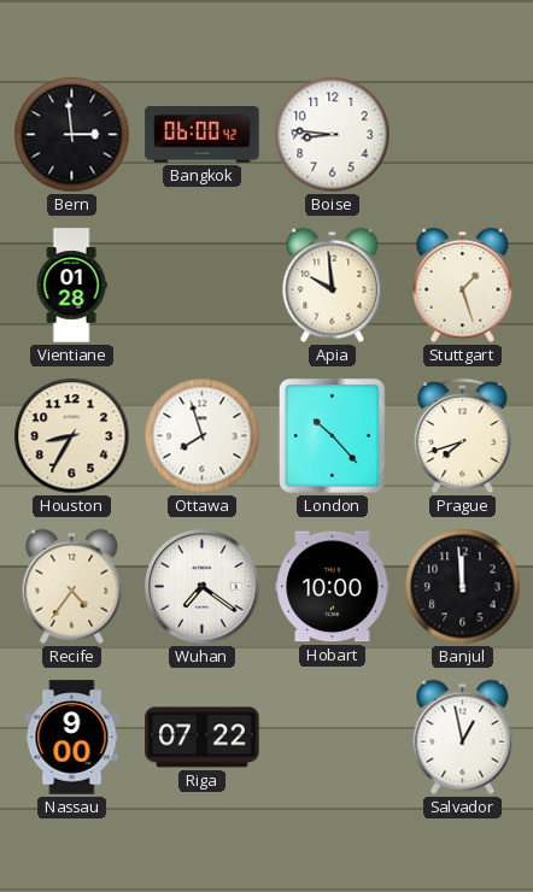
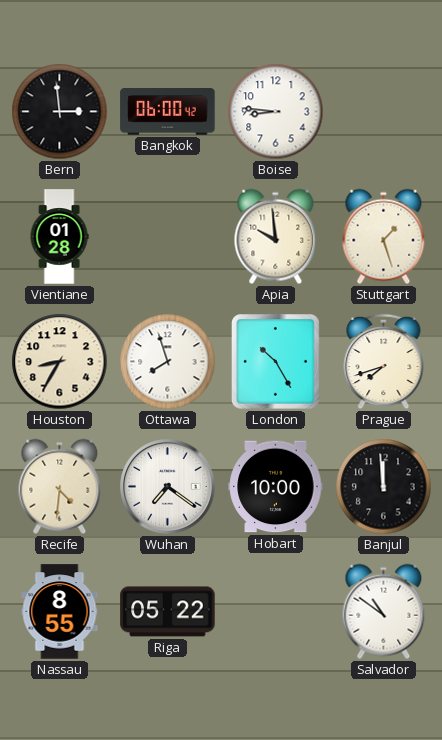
London: 10:23 -> 10:25
Recife: 4:36 -> 4:31
Nassau: 9:00 -> 8:55
Riga: 07:22 -> 05:22
Salvador: 12:58 -> 10:51
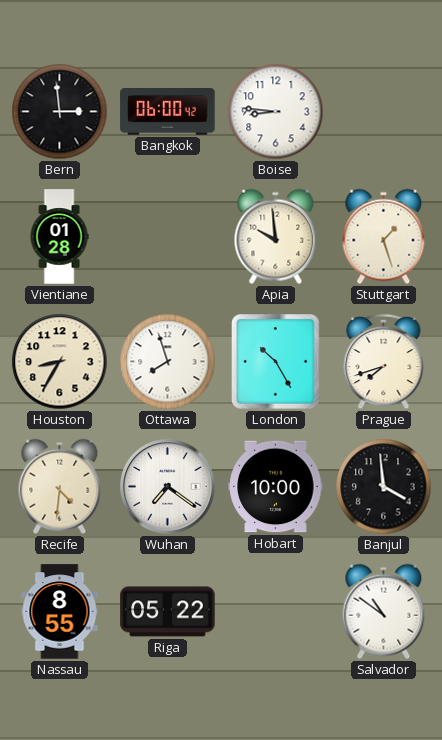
Banjul: 11:59 -> 3:59
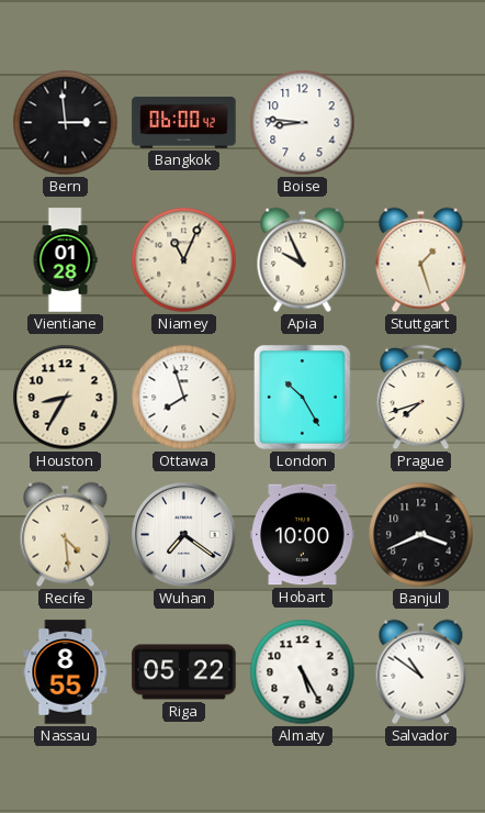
Niamey: none -> 11:04
Apia: 9:59 -> 9:56
Recife: 4:31 -> 4:29
Banjul: 3:59 -> 3:41
Almaty: none -> 5:25
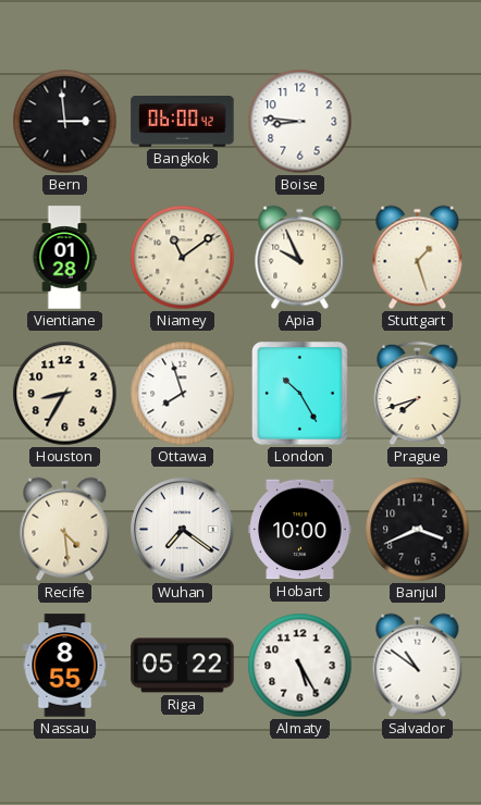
Niamey: 11:04 -> 11:09
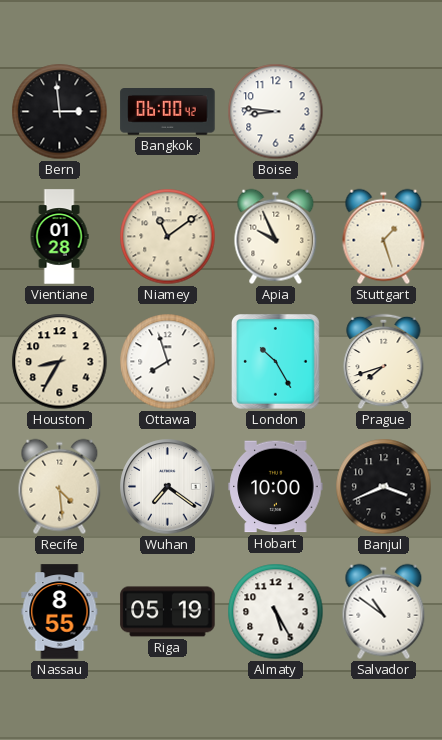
Riga: 05:22 -> 05:19
